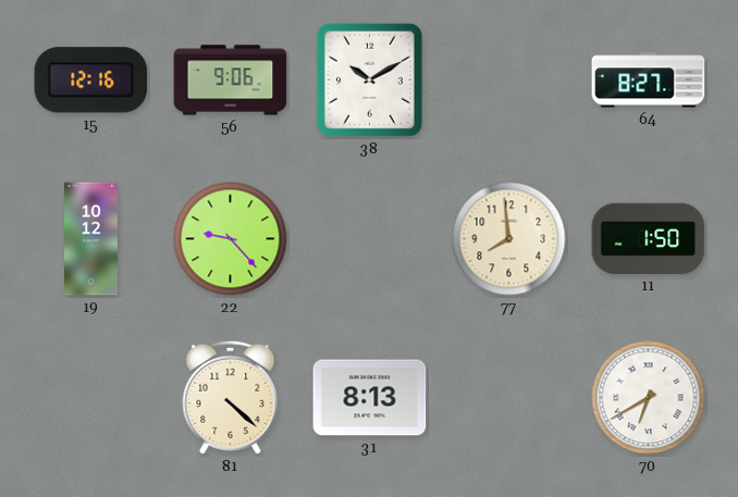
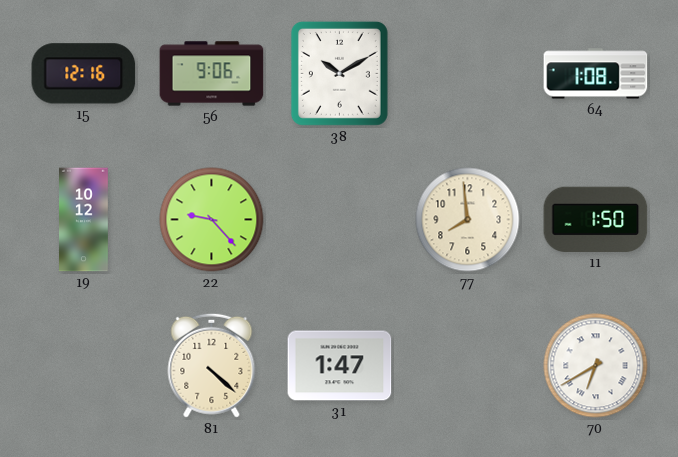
64: 8:27 -> 1:08
31: 8:13 -> 1:47
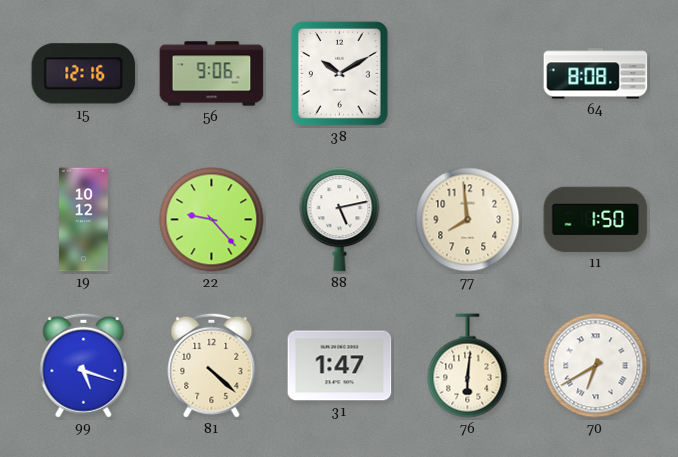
64: 1:08 -> 8:08
88: none -> 5:13
99: none -> 5:18
76: none -> 6:01
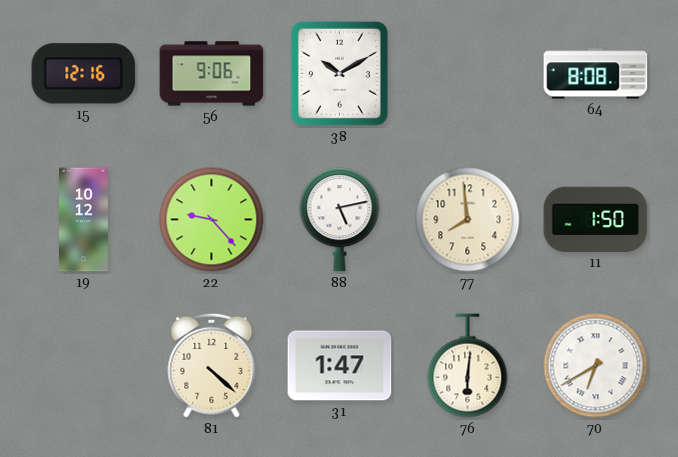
99: 5:18 -> none
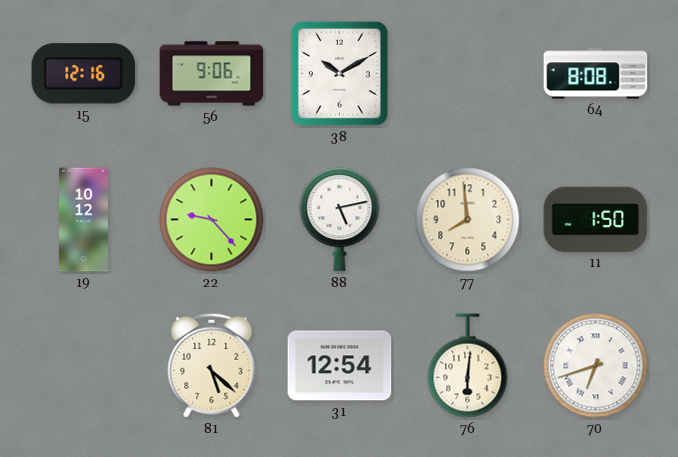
81: 4:22 -> 5:22
31: 1:47 -> 12:54
70: 6:40 -> 6:42
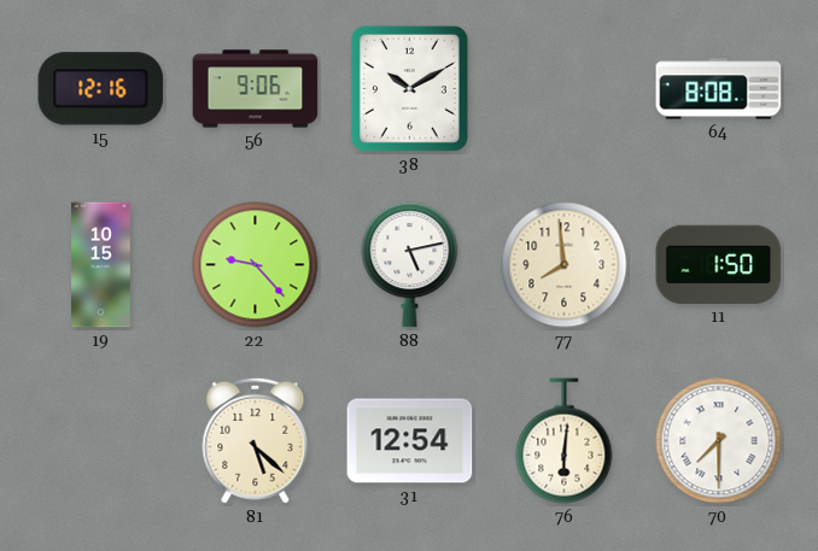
19: 10:12 -> 10:15
70: 6:42 -> 7:30
